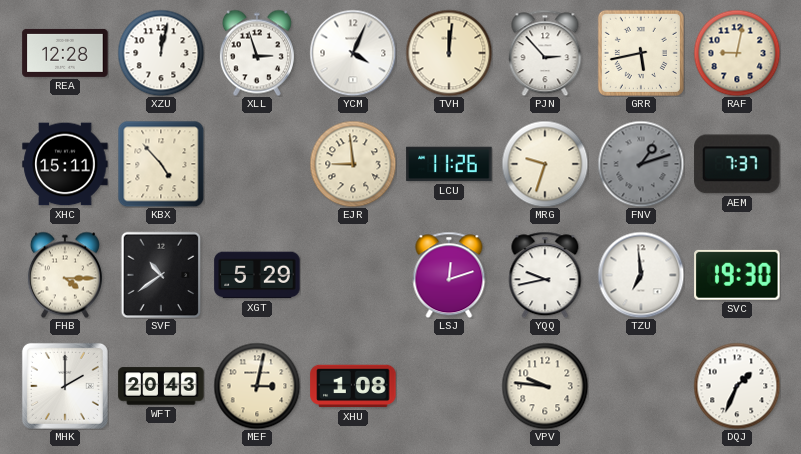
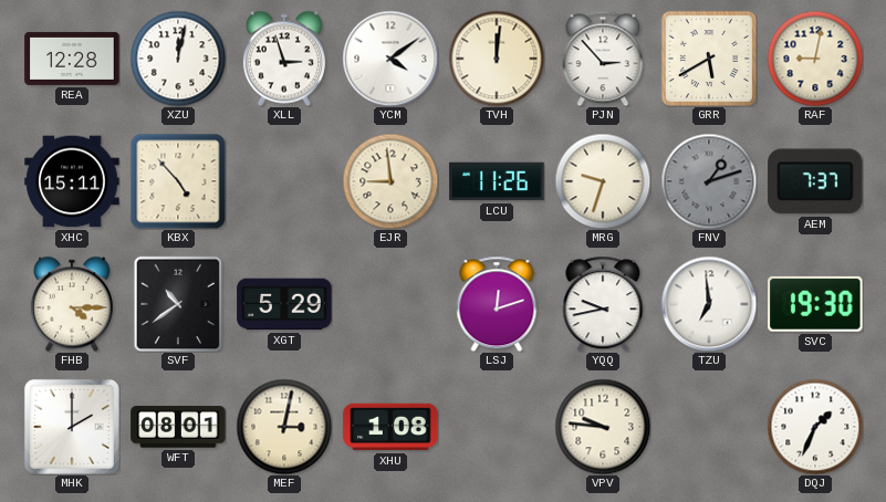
YCM: 4:04 -> 4:09
GRR: 5:43 -> 5:40
WFT: 20:43 -> 08:01
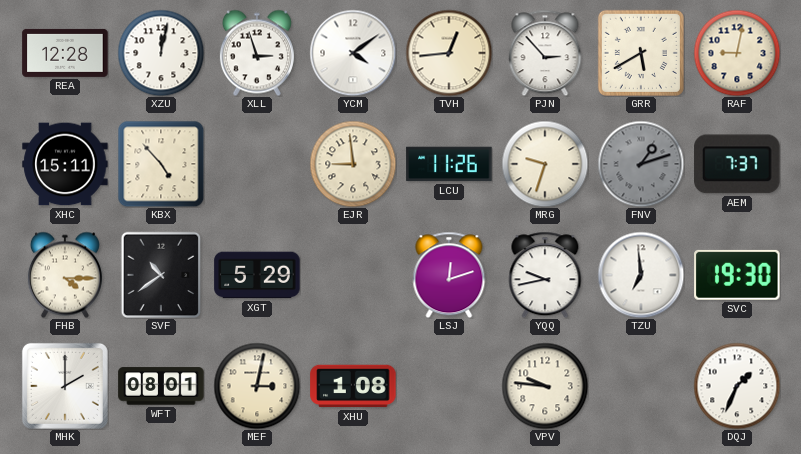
TVH: 12:01 -> 12:44
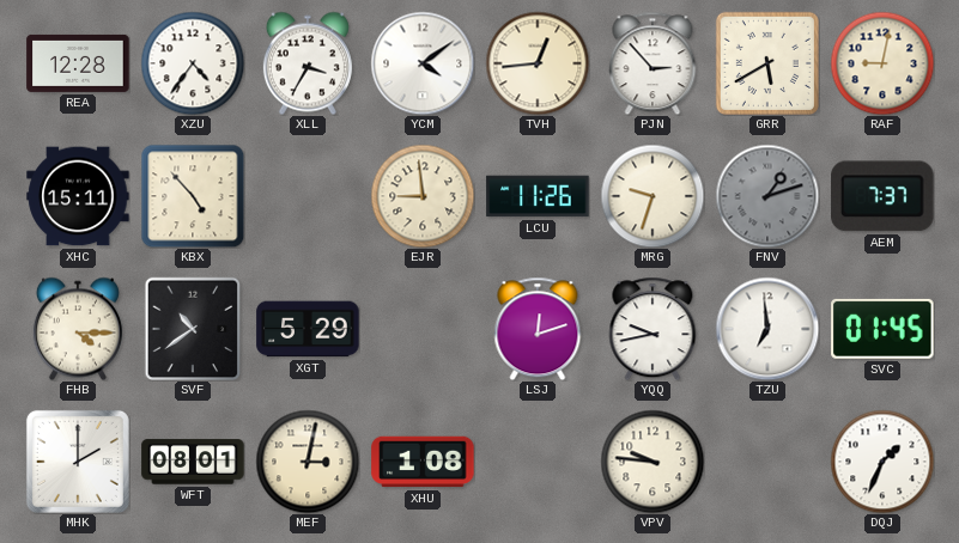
XZU: 12:02 -> 4:36
XLL: 2:57 -> 3:35
SVC: 19:30 -> 01:45
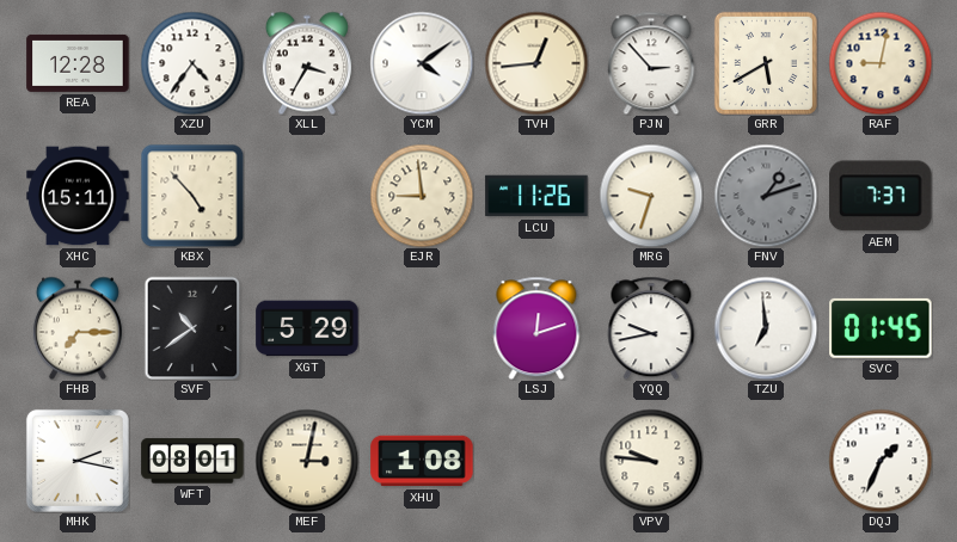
FHB: 4:15 -> 7:15
MHK: 2:00 -> 2:17
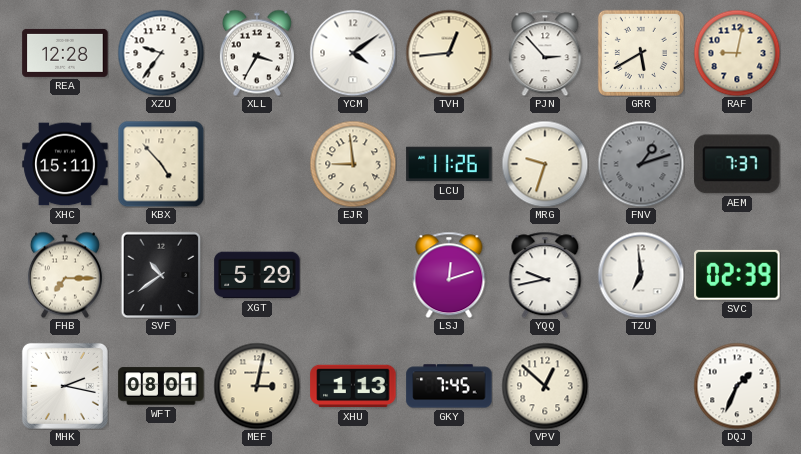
XZU: 4:36 -> 9:36
SVC: 01:45 -> 02:39
XHU: 1:08 -> 1:13
GKY: none -> 7:45
VPV: 9:46 -> 12:52
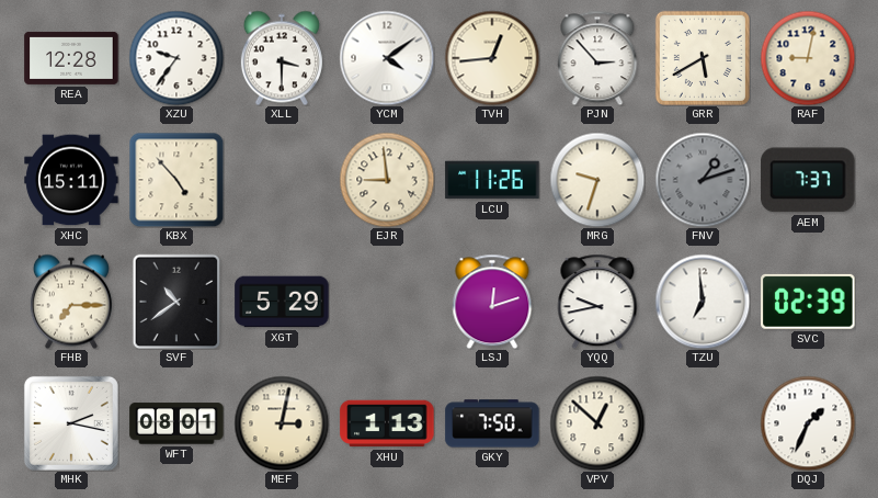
XLL: 3:35 -> 3:30
GKY: 7:45 -> 7:50
